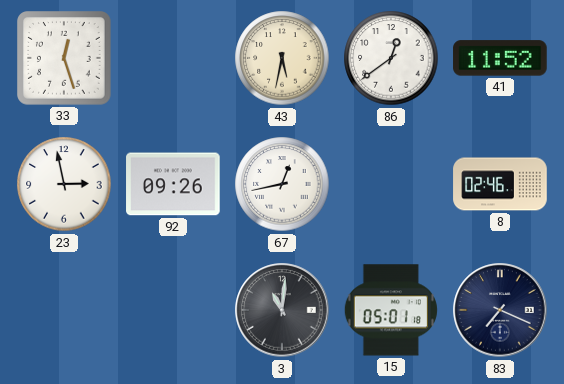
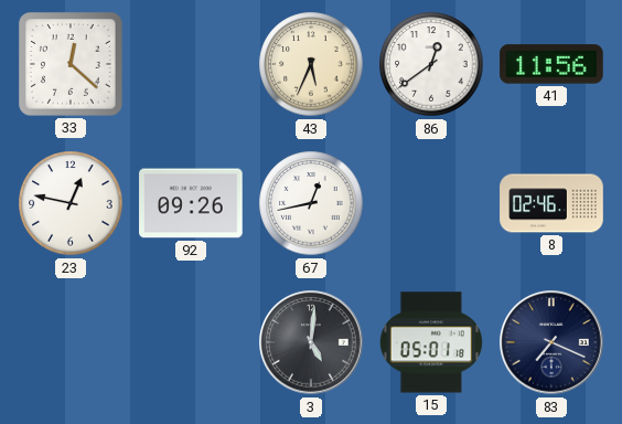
33: 12:27 -> 12:22
43: 5:32 -> 5:34
41: 11:52 -> 11:56
23: 2:58 -> 12:47
3: 11:01 -> 5:01
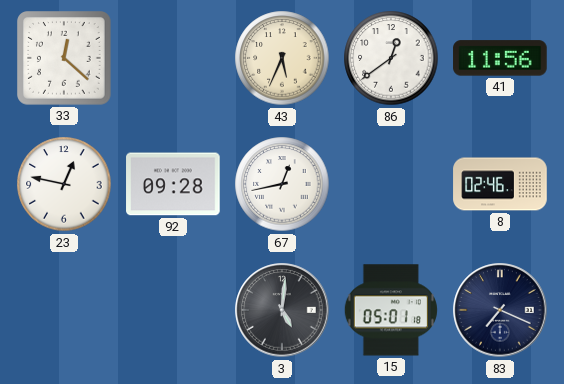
92: 09:26 -> 09:28
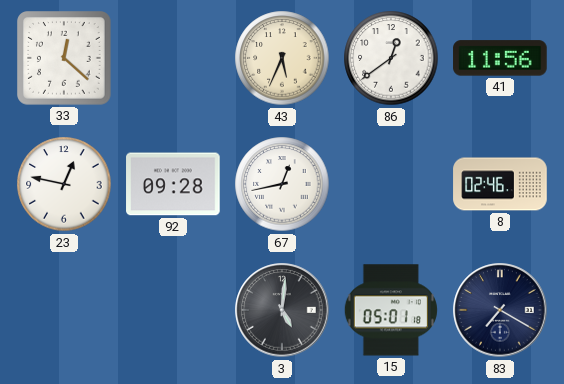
83: 7:19 -> 7:20
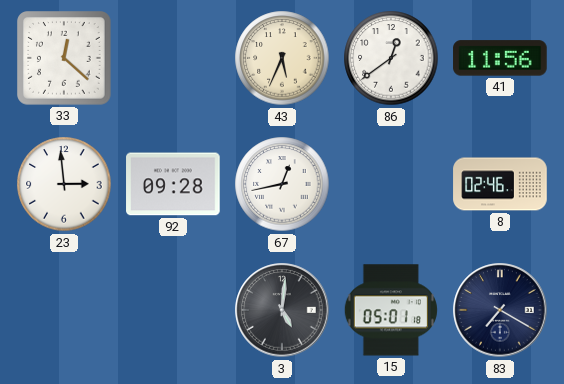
23: 12:47 -> 2:59
